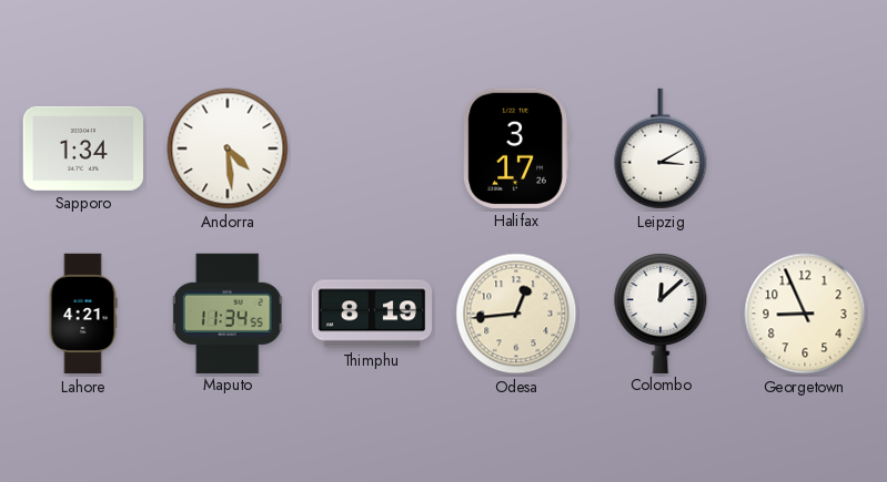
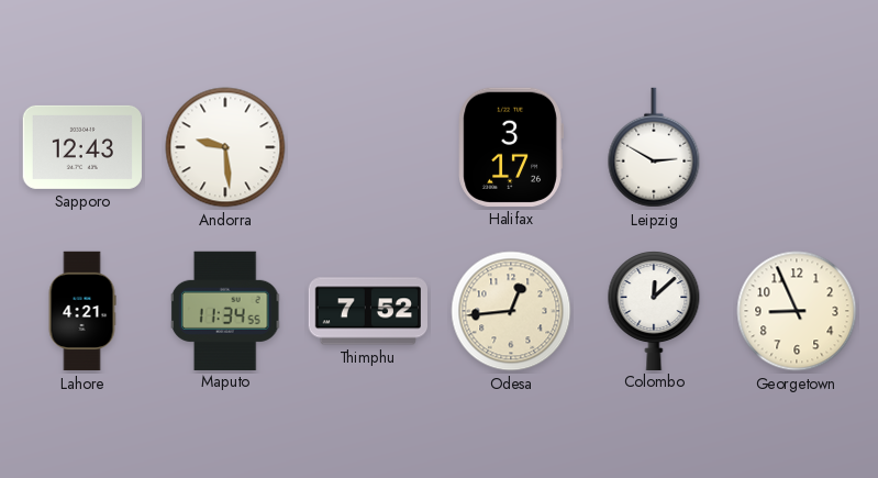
Sapporo: 1:34 -> 12:43
Andorra: 4:29 -> 9:29
Leipzig: 3:10 -> 2:50
Thimphu: 8:19 -> 7:52
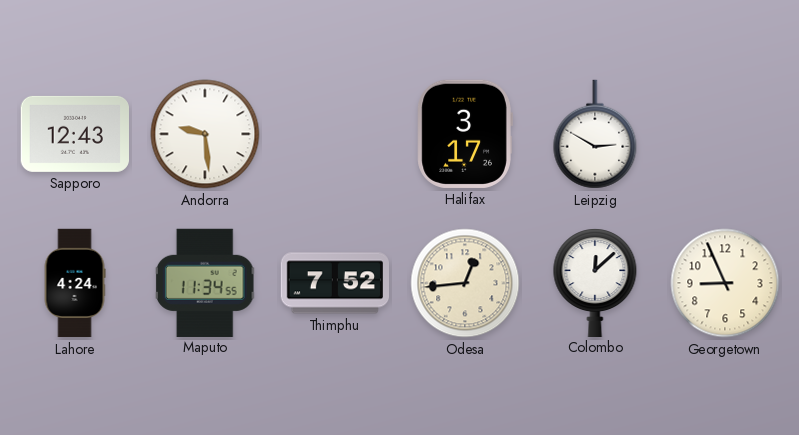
Lahore: 4:21 -> 4:24
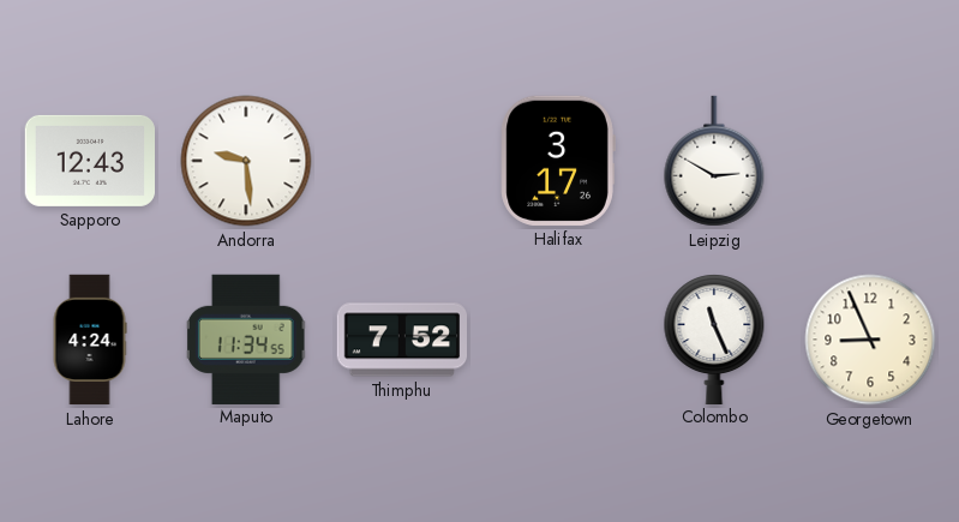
Odesa: 12:44 -> none
Colombo: 12:08 -> 11:26
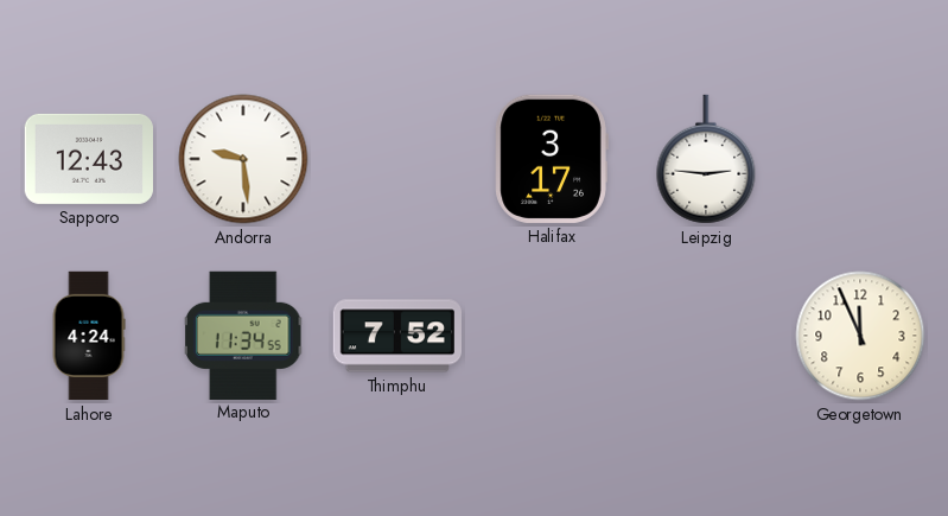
Leipzig: 2:50 -> 2:46
Colombo: 11:26 -> none
Georgetown: 8:56 -> 11:56
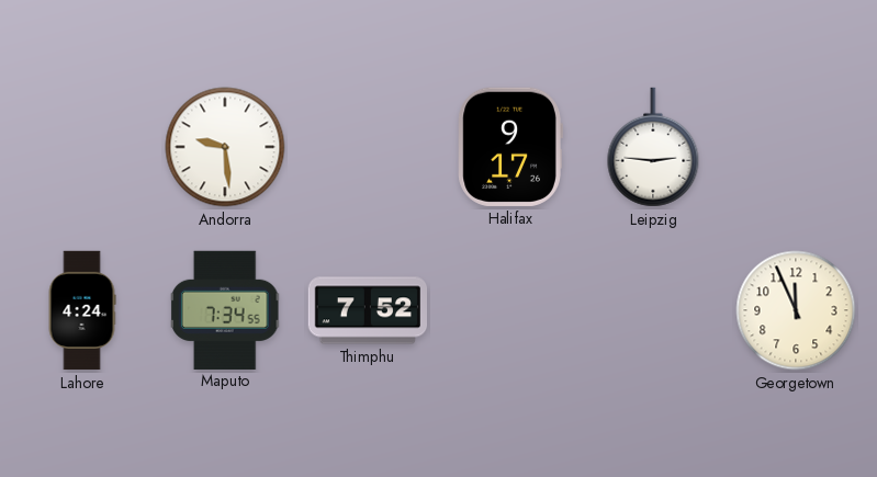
Sapporo: 12:43 -> none
Halifax: 3:17 -> 9:17
Maputo: 11:34 -> 7:34
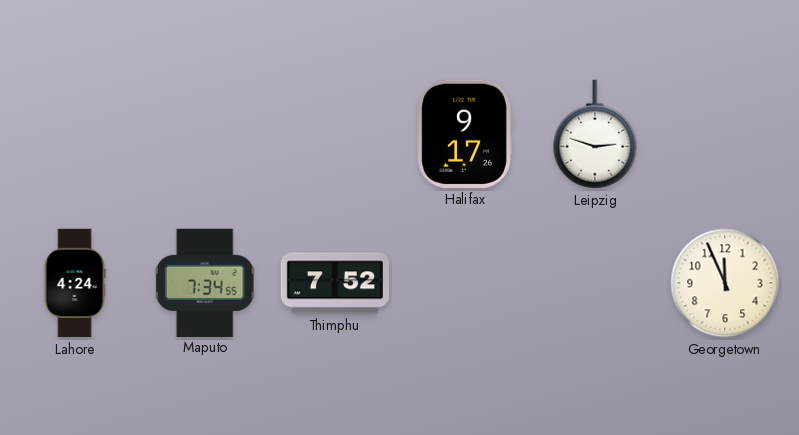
Andorra: 9:29 -> none
Leipzig: 2:46 -> 2:48
